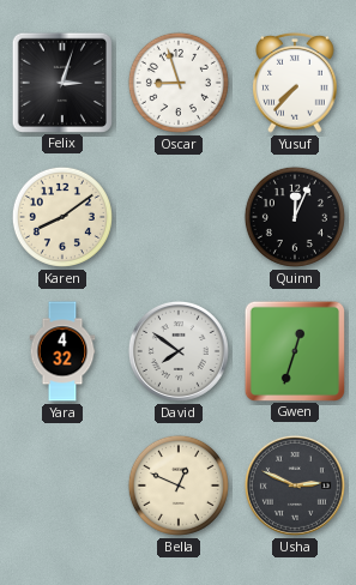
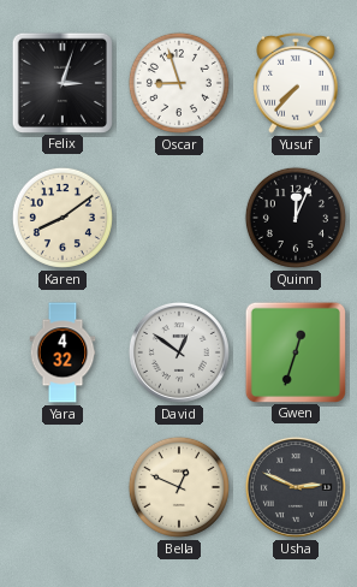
David: 7:51 -> 12:51
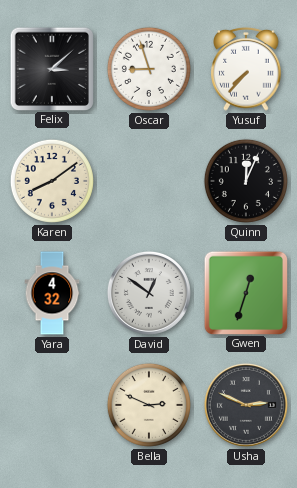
Felix: 3:03 -> 3:08
Bella: 12:49 -> 2:49
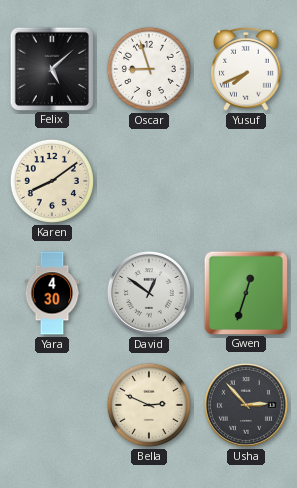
Felix: 3:08 -> 5:08
Yusuf: 7:37 -> 7:41
Quinn: 12:04 -> none
Yara: 4:32 -> 4:30
Usha: 2:49 -> 2:53
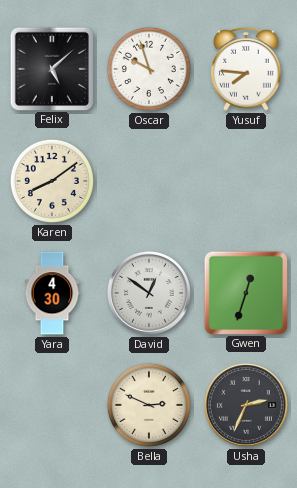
Oscar: 8:57 -> 9:57
Yusuf: 7:41 -> 7:46
Usha: 2:53 -> 2:34
